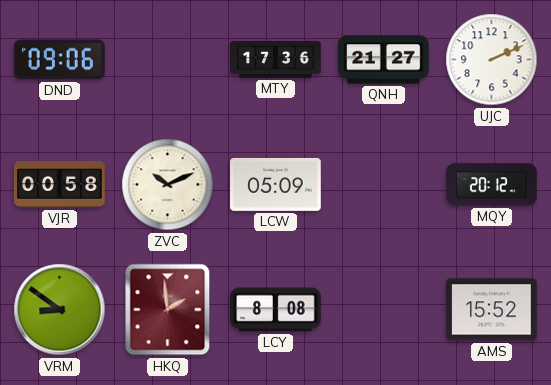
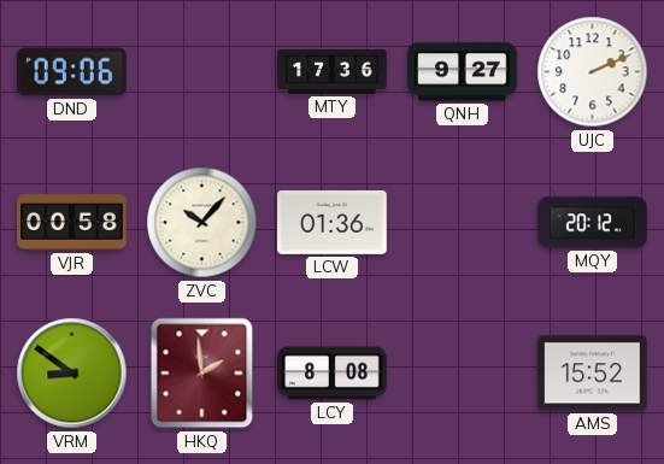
QNH: 21:27 -> 9:27
ZVC: 10:11 -> 10:07
LCW: 05:09 -> 01:36
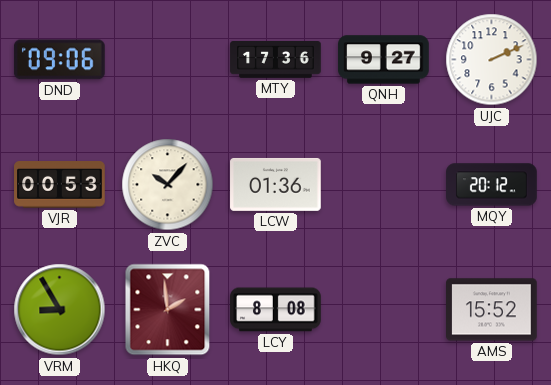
VJR: 00:58 -> 00:53
VRM: 8:51 -> 8:55
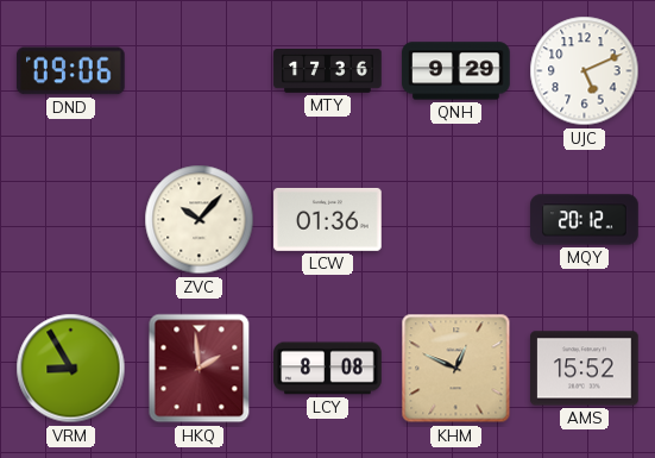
QNH: 9:27 -> 9:29
UJC: 2:11 -> 5:11
VJR: 00:53 -> none
KHM: none -> 12:49
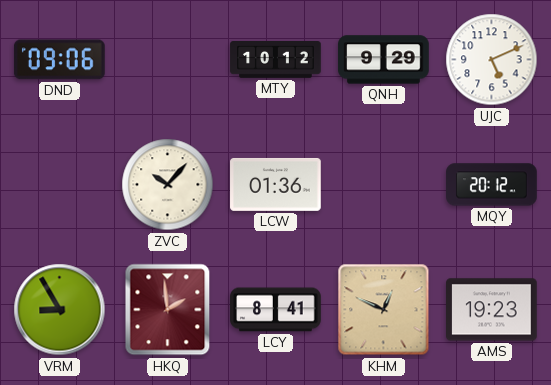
MTY: 17:36 -> 10:12
LCY: 8:08 -> 8:41
AMS: 15:52 -> 19:23
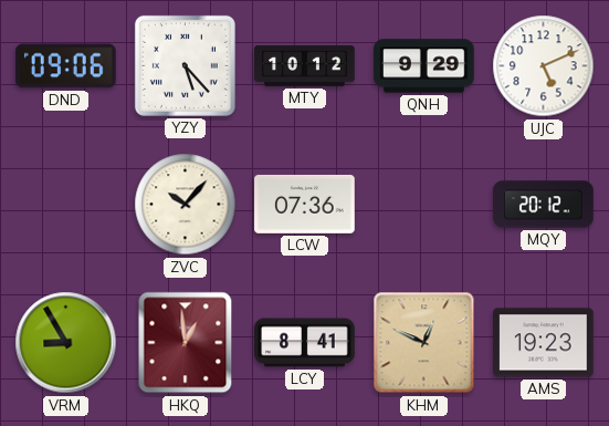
YZY: none -> 5:23
LCW: 01:36 -> 07:36
HKQ: 1:59 -> 12:59
